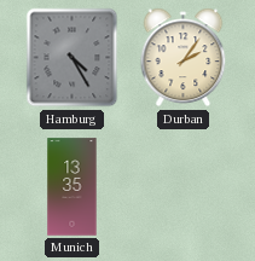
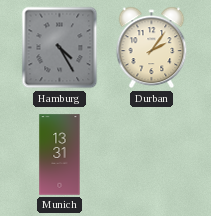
Munich: 13:35 -> 13:31
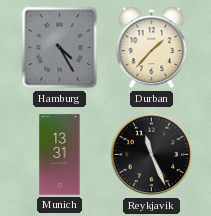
Durban: 2:06 -> 1:37
Reykjavik: none -> 11:26
